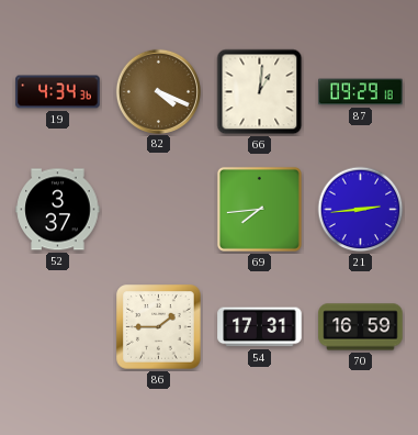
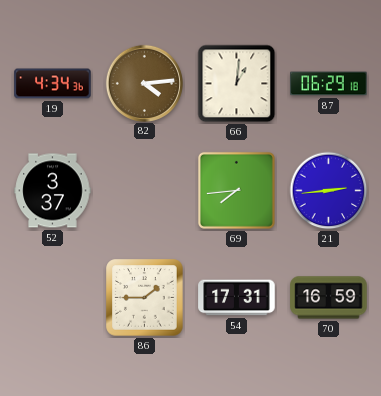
82: 4:19 -> 4:14
87: 09:29 -> 06:29
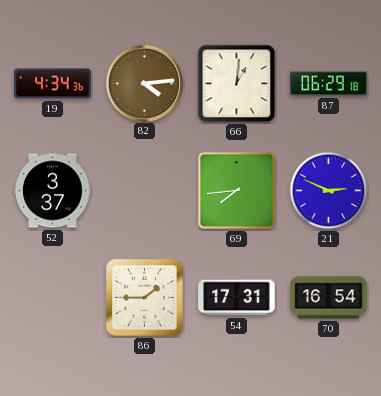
21: 2:44 -> 2:49
70: 16:59 -> 16:54
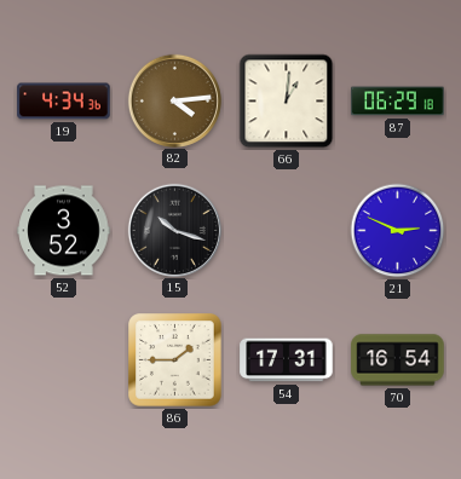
52: 3:37 -> 3:52
15: none -> 10:18
69: 7:44 -> none
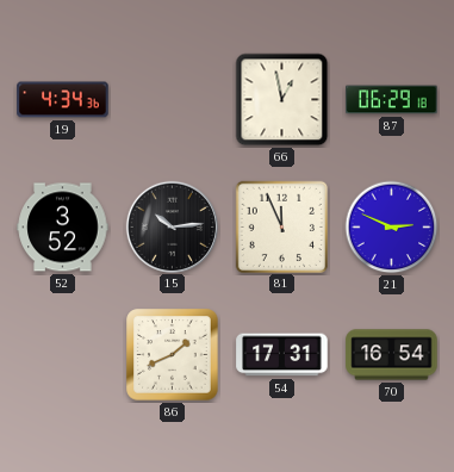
82: 4:14 -> none
66: 1:01 -> 12:58
15: 10:18 -> 10:14
81: none -> 11:56
86: 1:45 -> 1:41
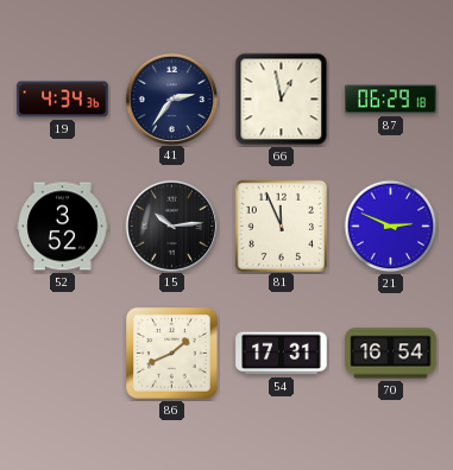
41: none -> 2:36
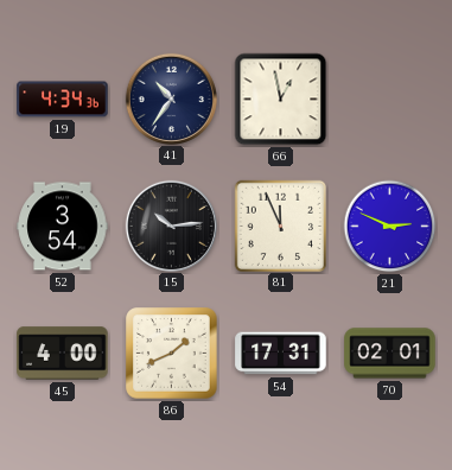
41: 2:36 -> 10:36
87: 06:29 -> none
52: 3:52 -> 3:54
45: none -> 4:00
70: 16:54 -> 02:01
